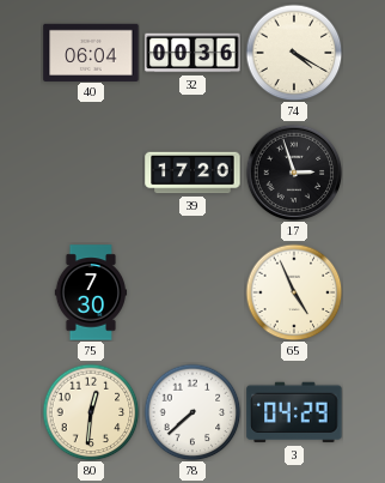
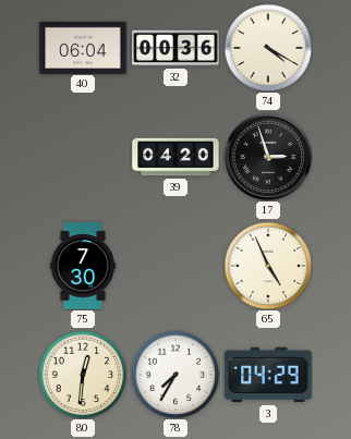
39: 17:20 -> 04:20
78: 7:38 -> 7:35
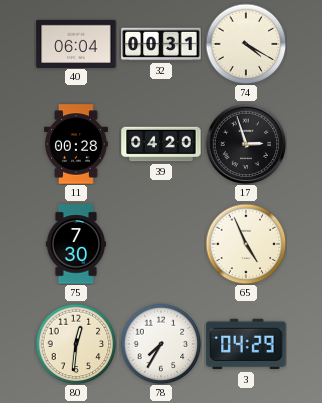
32: 00:36 -> 00:31
11: none -> 00:28
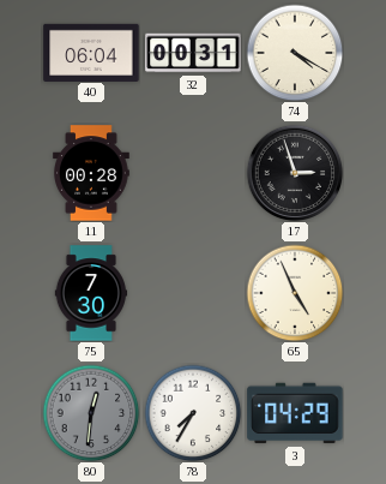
39: 04:20 -> none
80 dial: cream -> grey
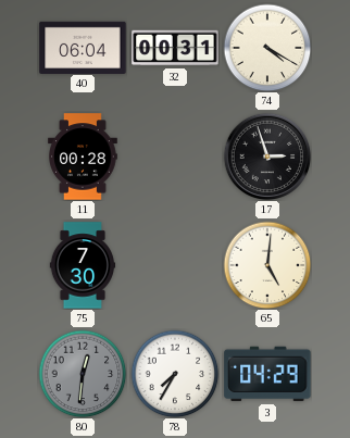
65: 4:56 -> 5:01
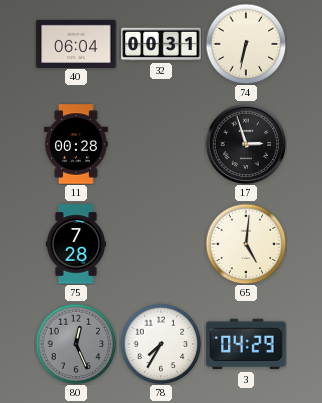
74: 4:20 -> 6:32
75: 7:30 -> 7:28
80: 12:31 -> 12:26
